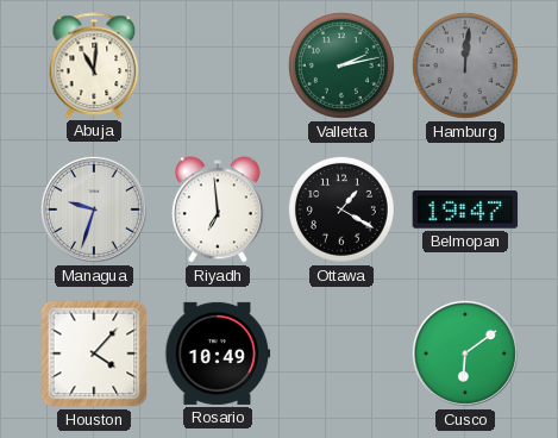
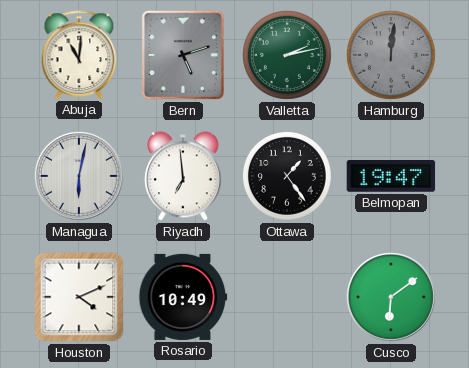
Bern: none -> 5:12
Managua: 9:33 -> 6:02
Ottawa: 1:20 -> 1:24
Houston: 4:07 -> 4:11
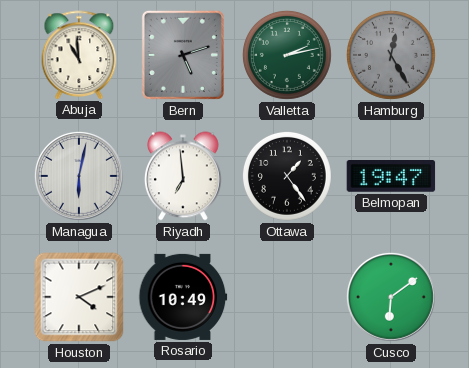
Abuja: 11:01 -> 10:59
Hamburg: 12:01 -> 12:25
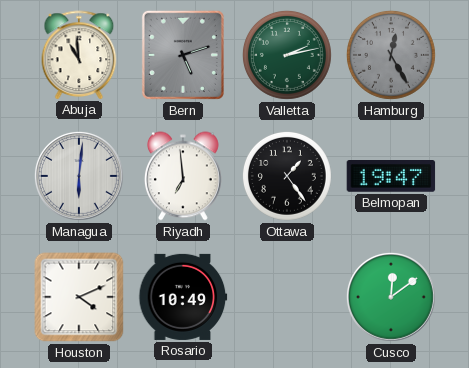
Managua: 6:02 -> 6:01
Cusco: 6:09 -> 12:09
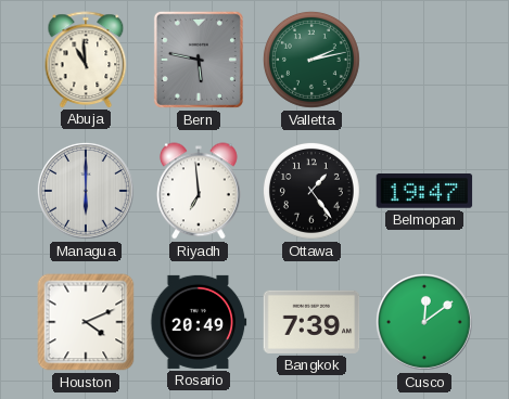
Bern: 5:12 -> 5:47
Hamburg: 12:25 -> none
Managua: 6:01 -> 6:00
Rosario: 10:49 -> 20:49
Bangkok: none -> 7:39
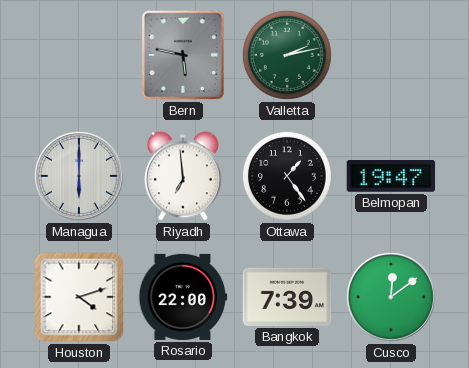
Abuja: 10:59 -> none
Houston: 4:11 -> 4:12
Rosario: 20:49 -> 22:00
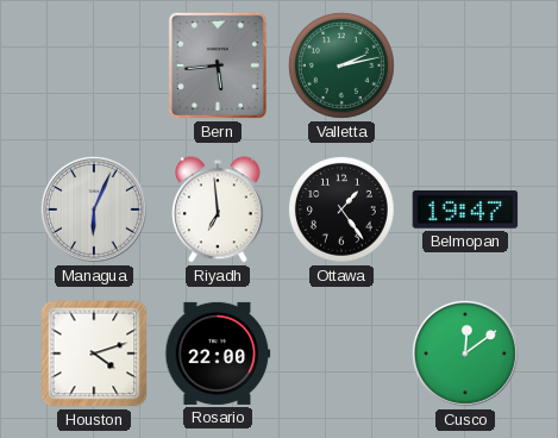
Bern: 5:47 -> 5:44
Managua: 6:00 -> 6:04
Bangkok: 7:39 -> none
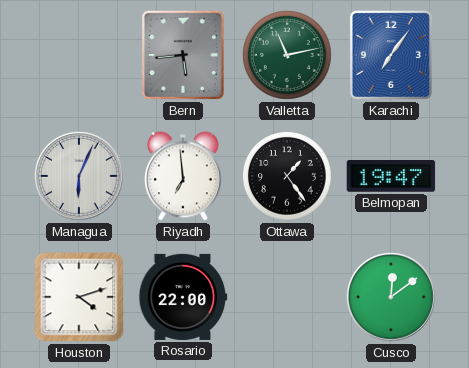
Valletta: 2:13 -> 11:13
Karachi: none -> 7:06
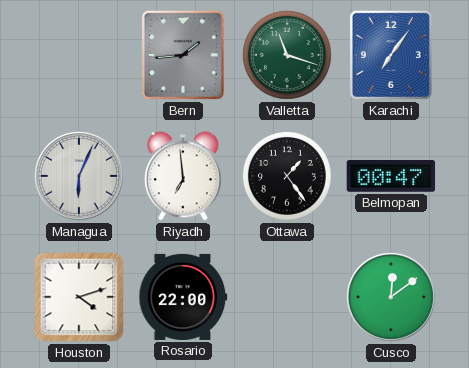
Bern: 5:44 -> 1:44
Valletta: 11:13 -> 11:18
Belmopan: 19:47 -> 00:47
